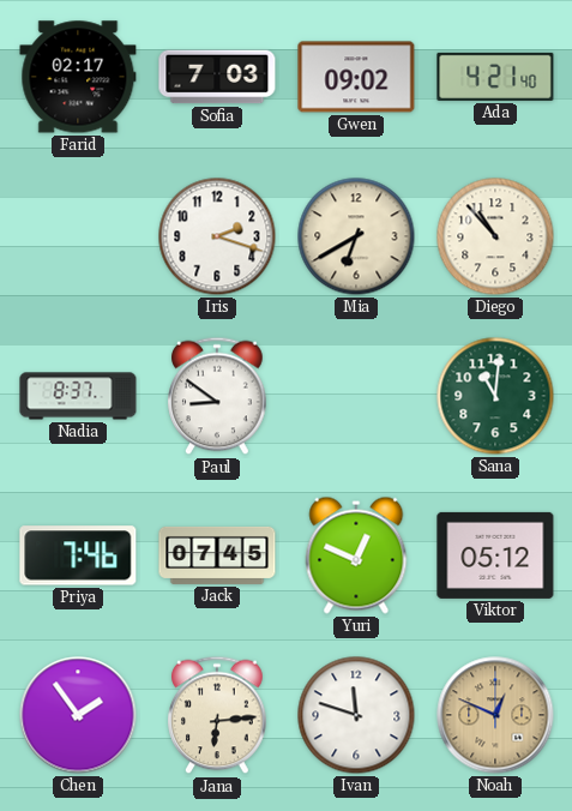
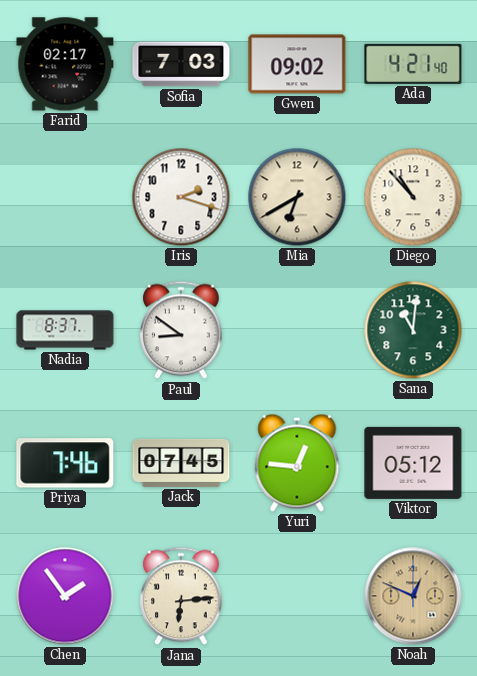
Yuri: 12:49 -> 12:46
Ivan: 11:48 -> none
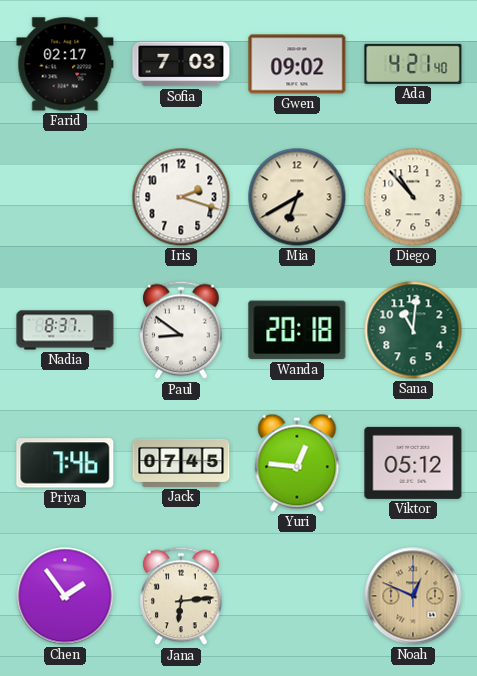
Wanda: none -> 20:18
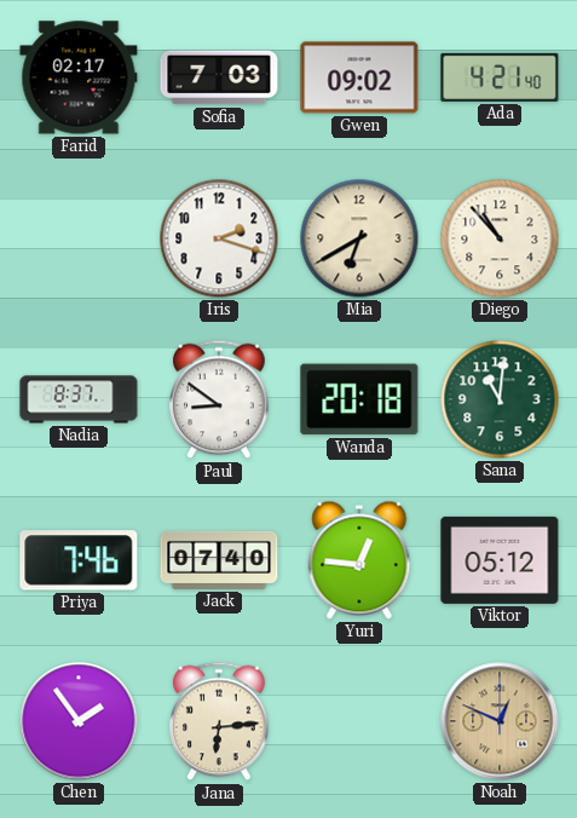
Jack: 07:45 -> 07:40
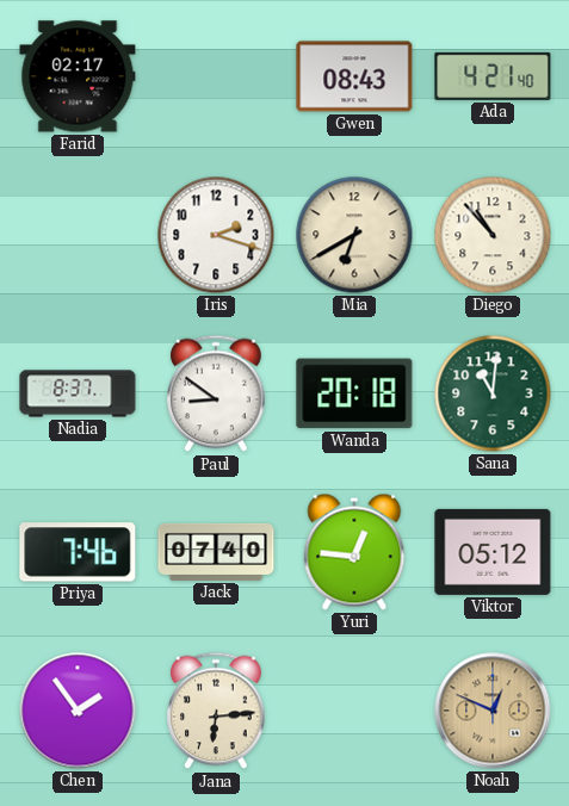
Sofia: 7:03 -> none
Gwen: 09:02 -> 08:43
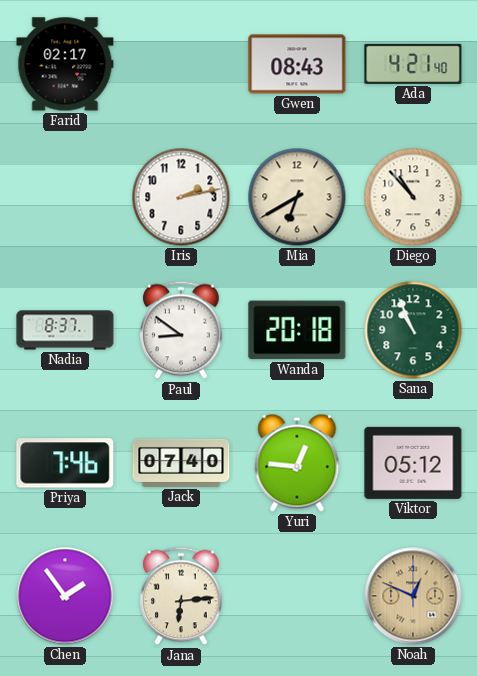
Iris: 2:18 -> 2:13
Sana: 11:01 -> 10:56
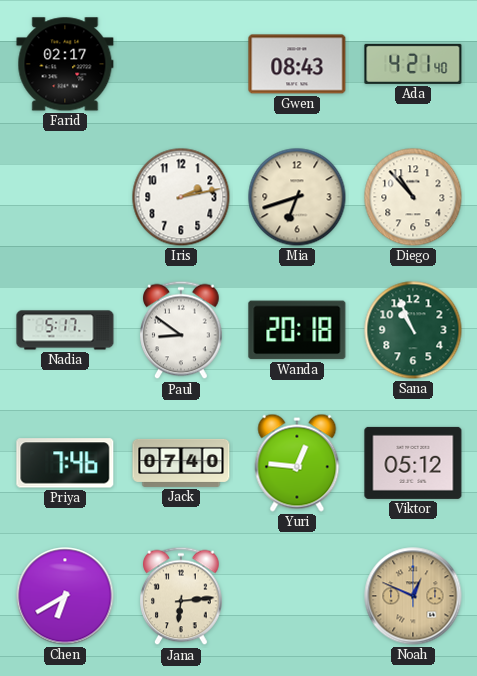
Mia: 6:40 -> 6:42
Nadia: 8:37 -> 5:17
Chen: 1:54 -> 6:40
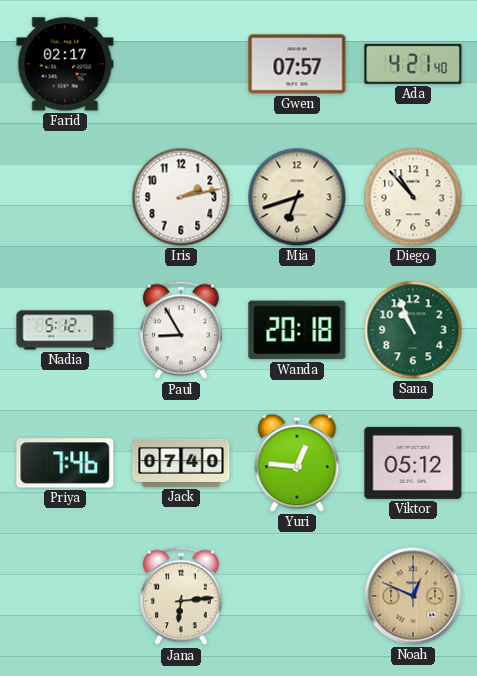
Gwen: 08:43 -> 07:57
Nadia: 5:17 -> 5:12
Paul: 8:51 -> 8:55
Chen: 6:40 -> none
